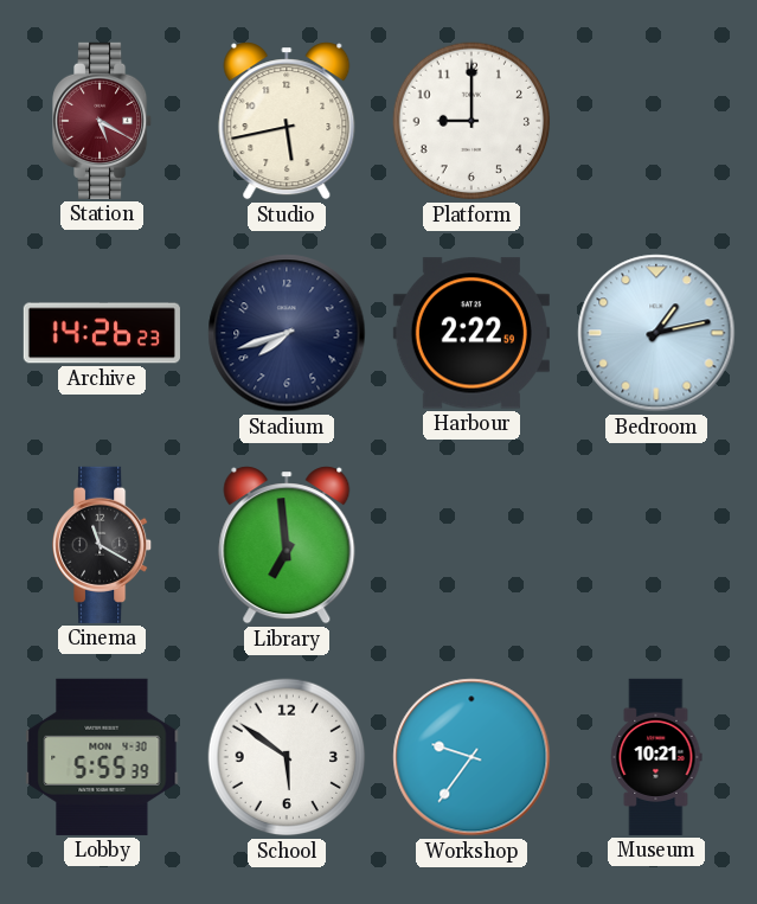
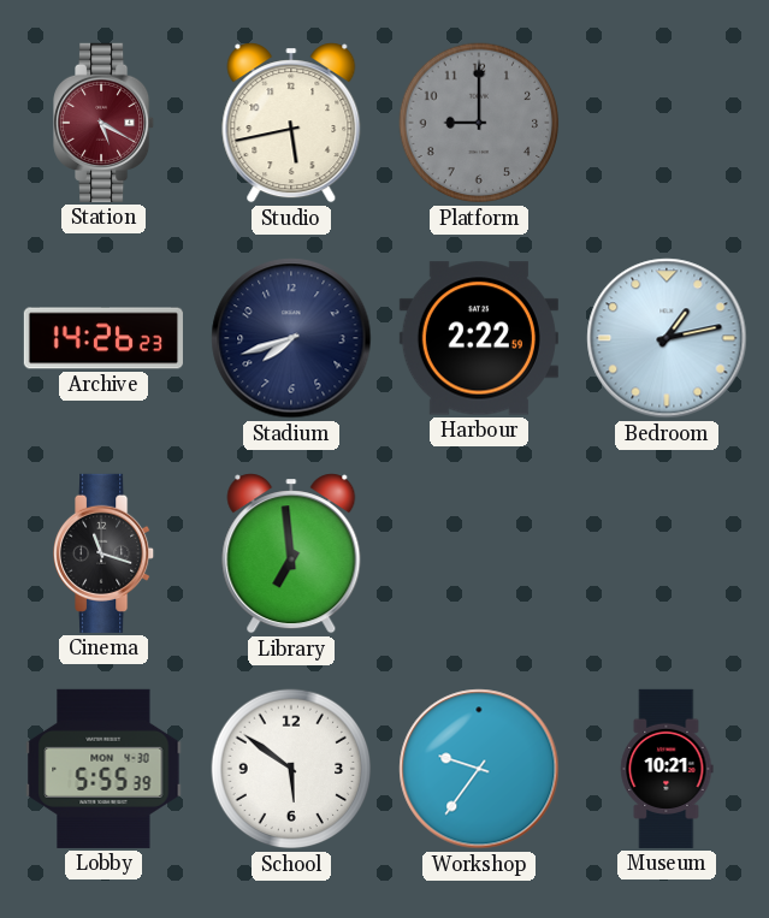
Platform dial: white -> grey
Cinema: 11:20 -> 11:18
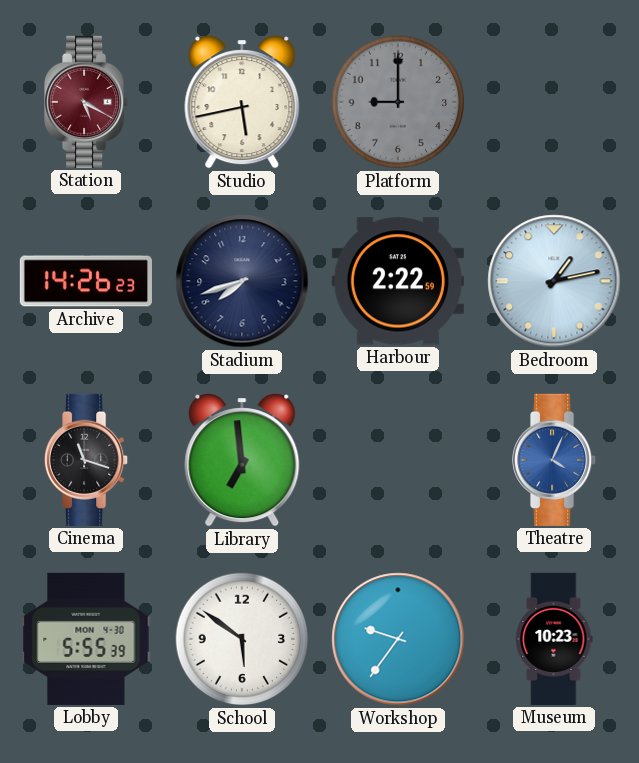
Theatre: none -> 4:04
Museum: 10:21 -> 10:23
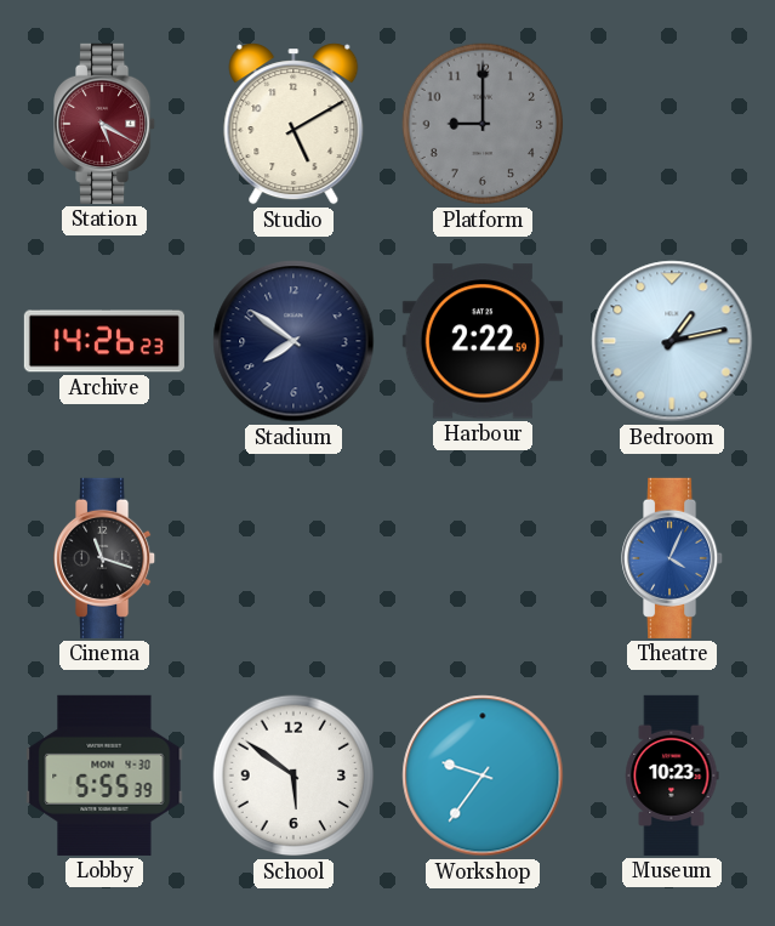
Studio: 5:43 -> 5:10
Stadium: 7:42 -> 7:51
Library: 6:59 -> none
